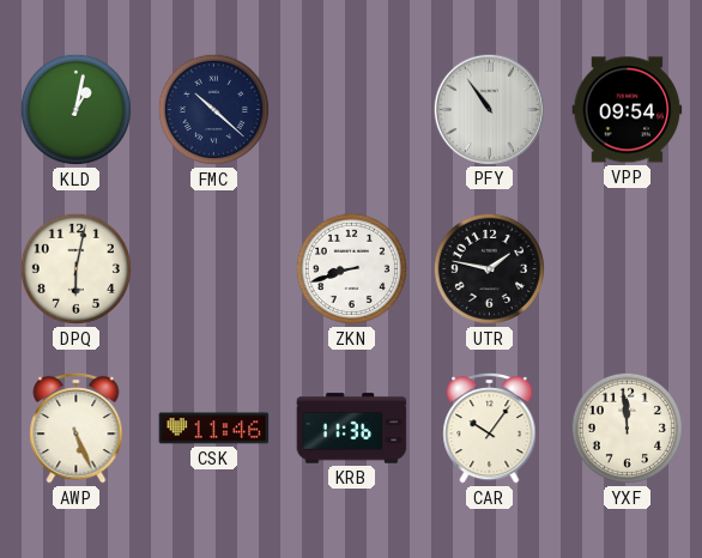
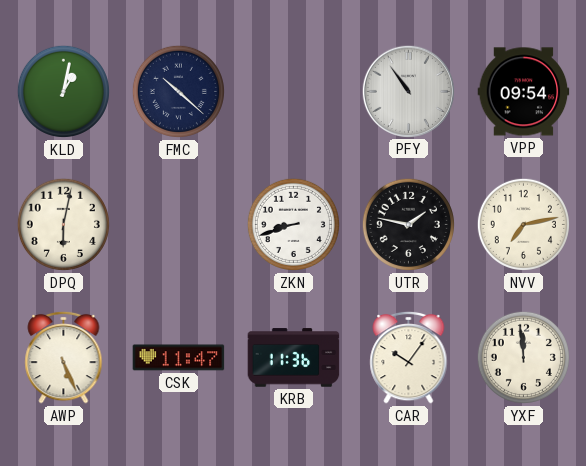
NVV: none -> 7:13
CSK: 11:46 -> 11:47
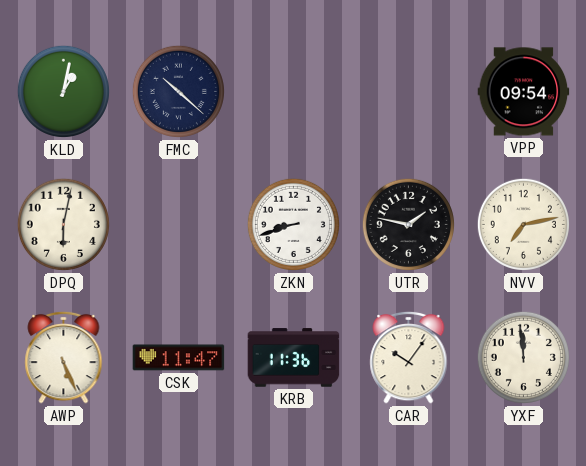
PFY: 10:54 -> none
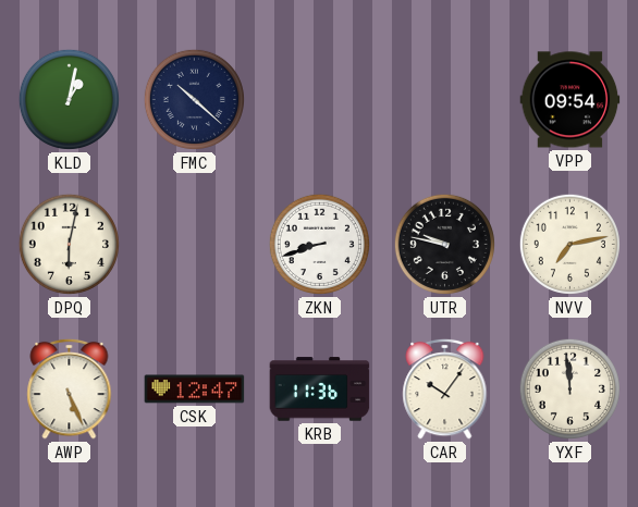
UTR: 1:47 -> 9:47
CSK: 11:47 -> 12:47
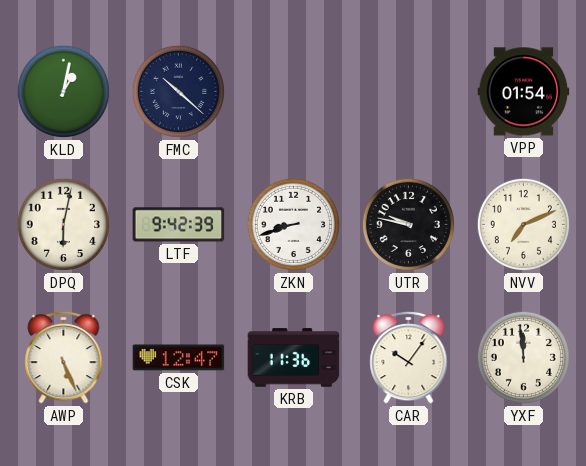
VPP: 09:54 -> 01:54
LTF: none -> 9:42
NVV: 7:13 -> 7:11
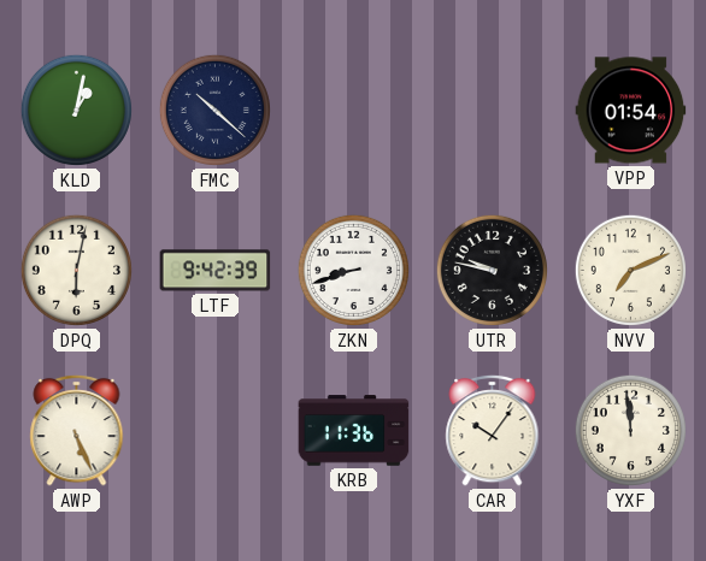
CSK: 12:47 -> none
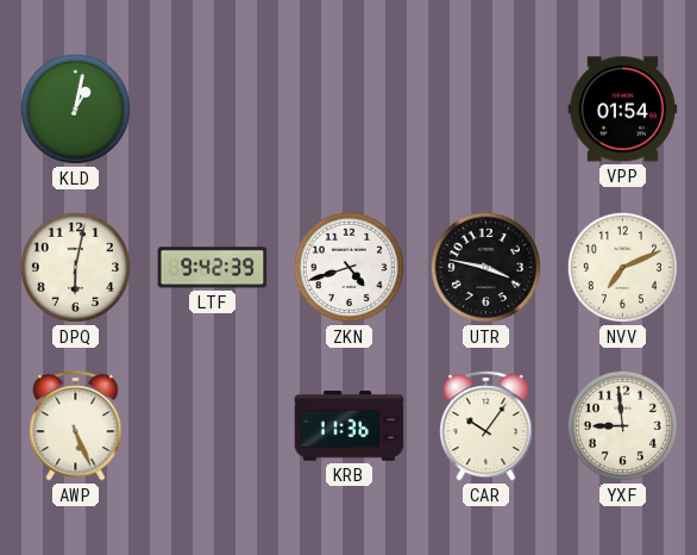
FMC: 10:22 -> none
ZKN: 8:42 -> 4:42
UTR: 9:47 -> 3:47
YXF: 11:59 -> 8:59
